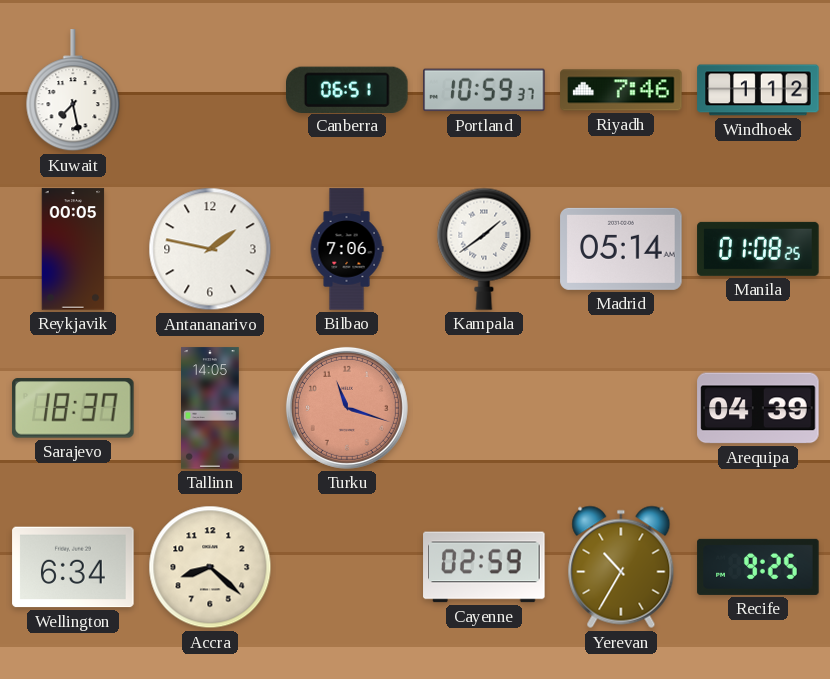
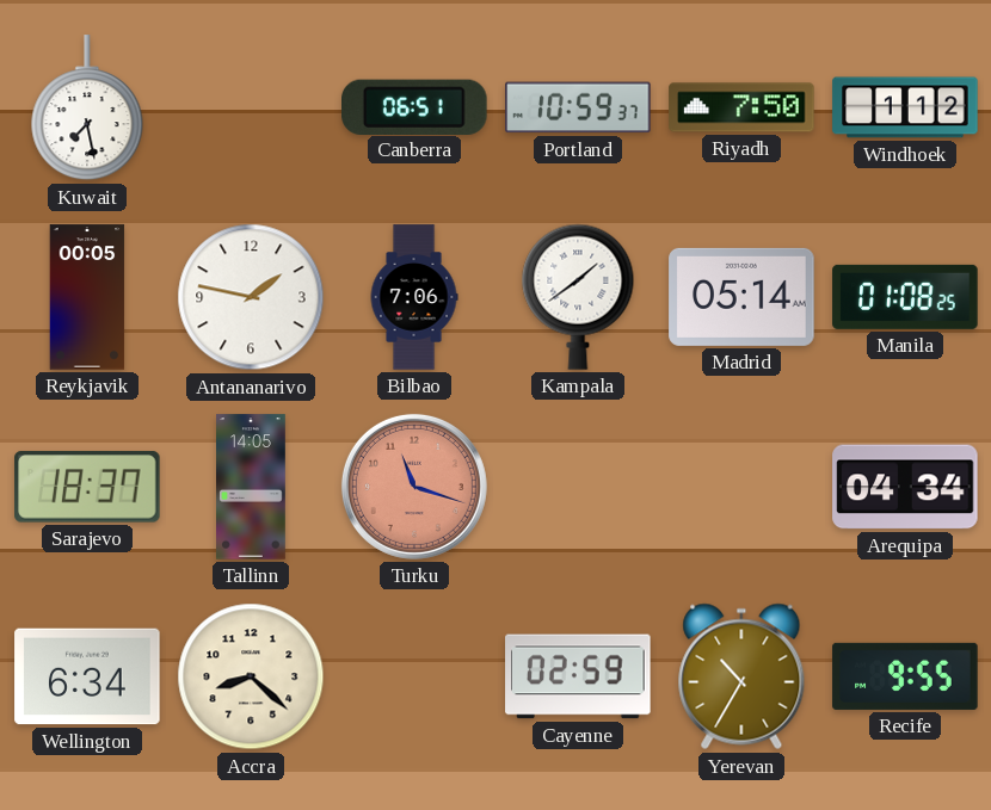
Riyadh: 7:46 -> 7:50
Arequipa: 04:39 -> 04:34
Recife: 9:25 -> 9:55
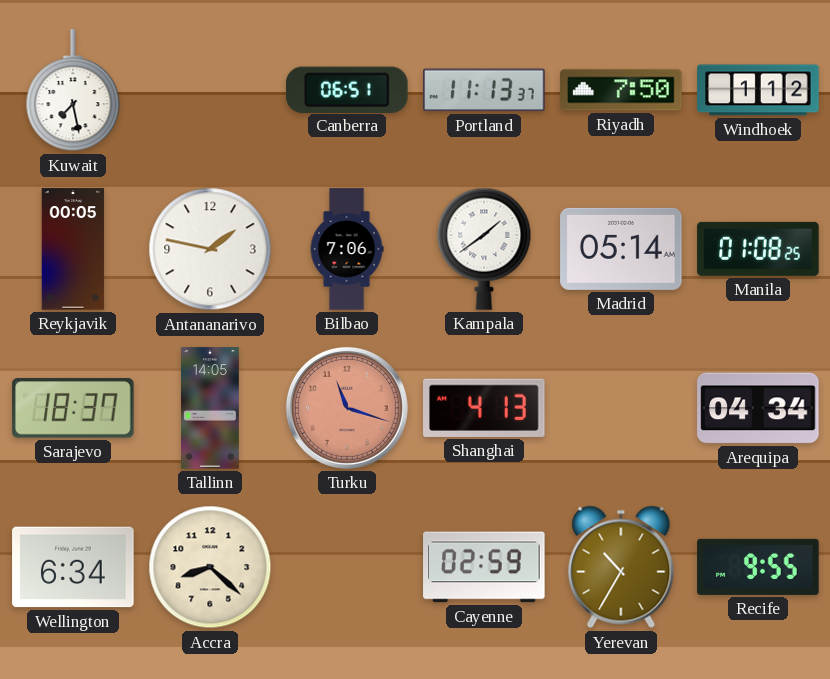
Portland: 10:59 -> 11:13
Shanghai: none -> 4:13
